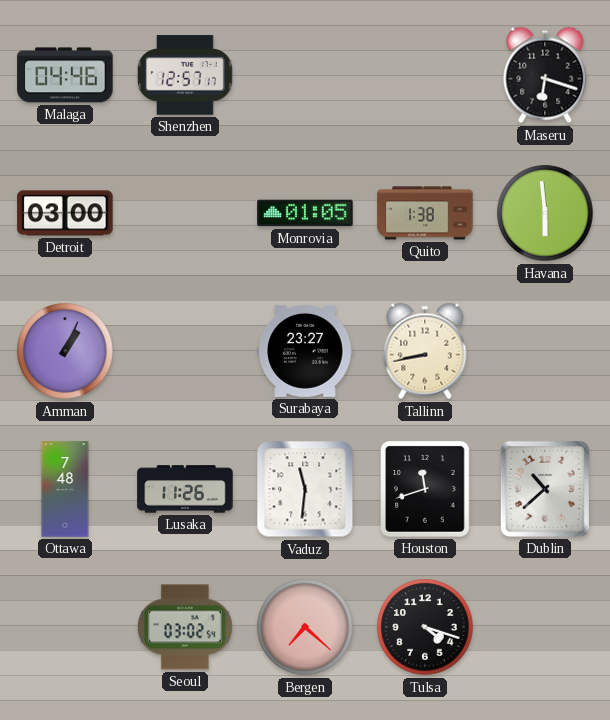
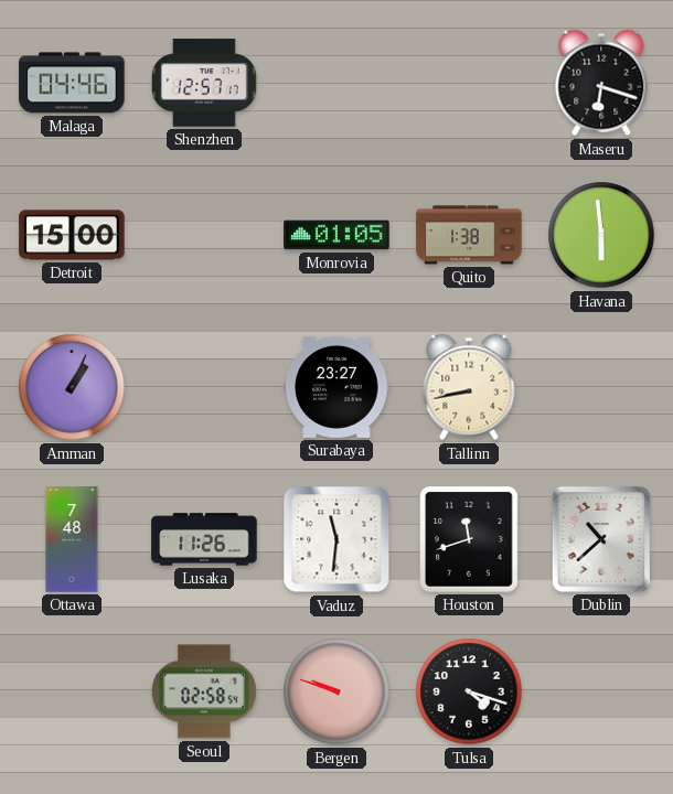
Detroit: 03:00 -> 15:00
Seoul: 03:02 -> 02:58
Bergen: 7:22 -> 9:48
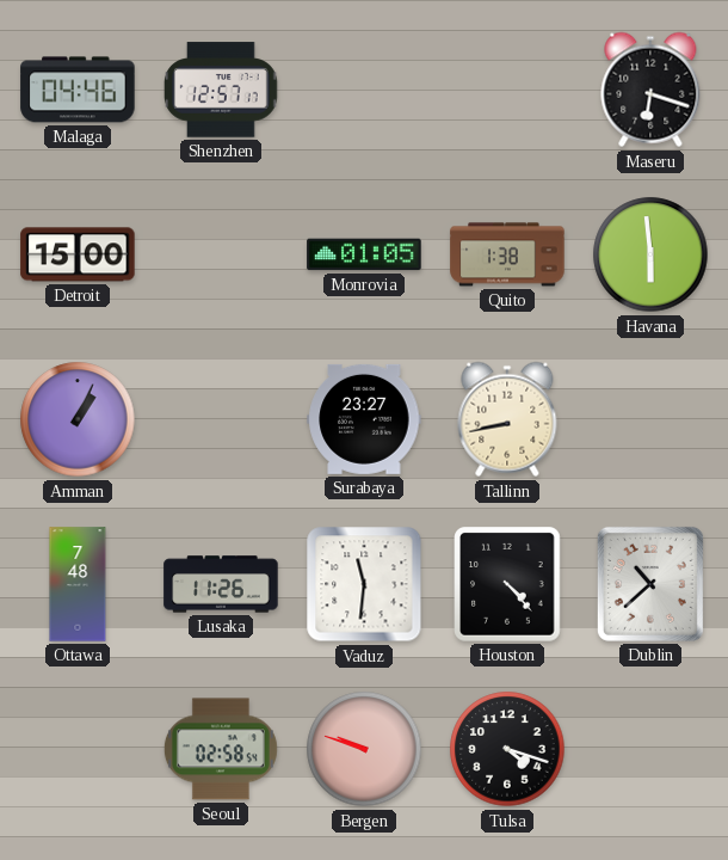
Houston: 11:42 -> 4:23
